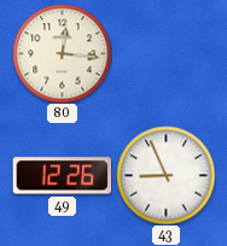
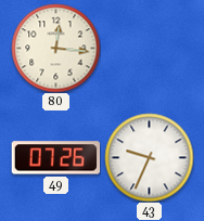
49: 12:26 -> 07:26
43: 8:56 -> 9:34
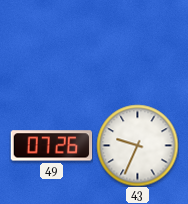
80: 12:16 -> none
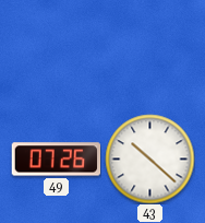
43: 9:34 -> 10:22
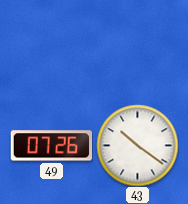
43: 10:22 -> 10:21
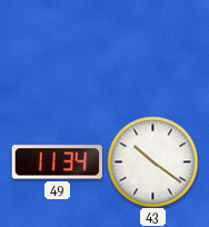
49: 07:26 -> 11:34
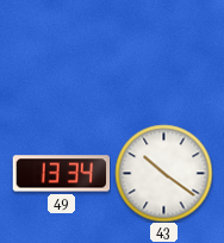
49: 11:34 -> 13:34
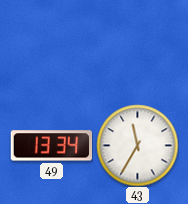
43: 10:21 -> 11:35
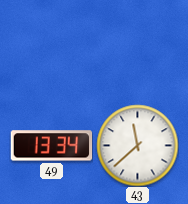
43: 11:35 -> 11:38
